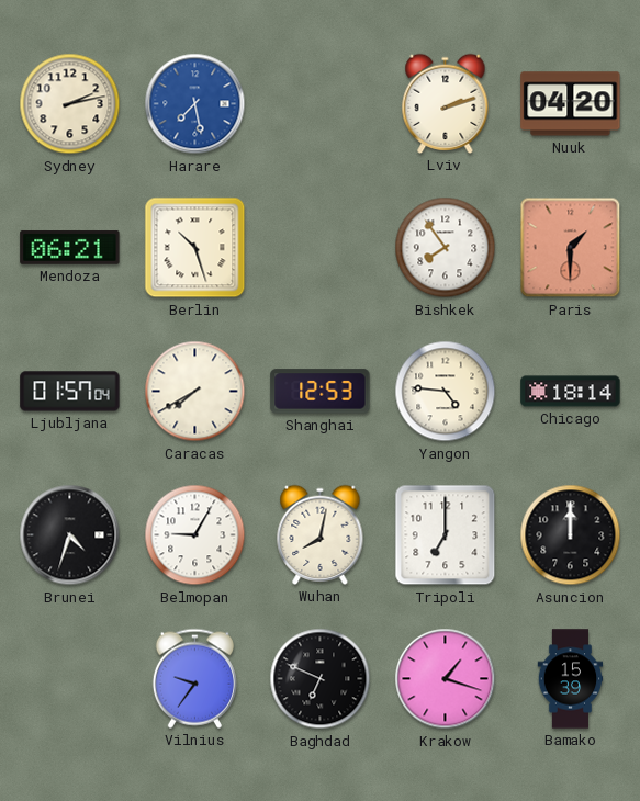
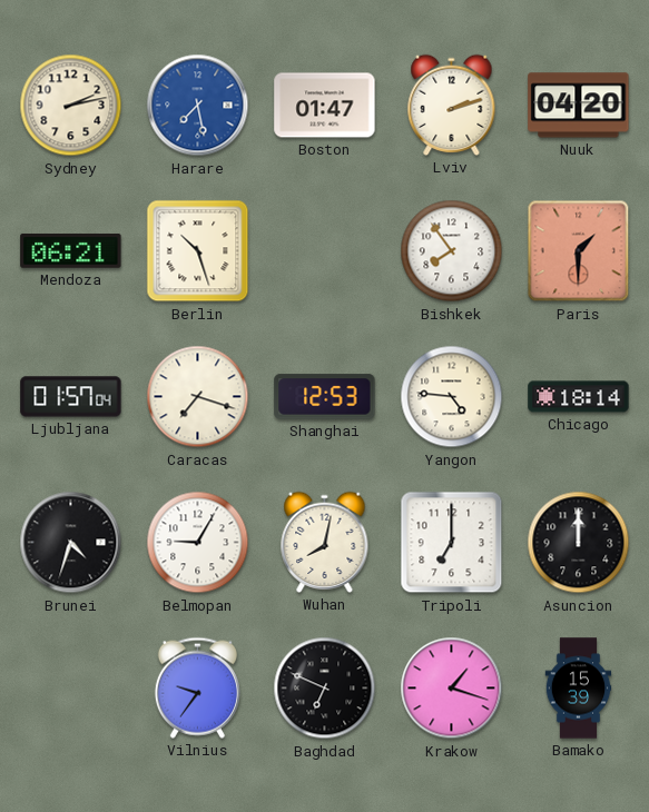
Boston: none -> 01:47
Caracas: 7:40 -> 7:18
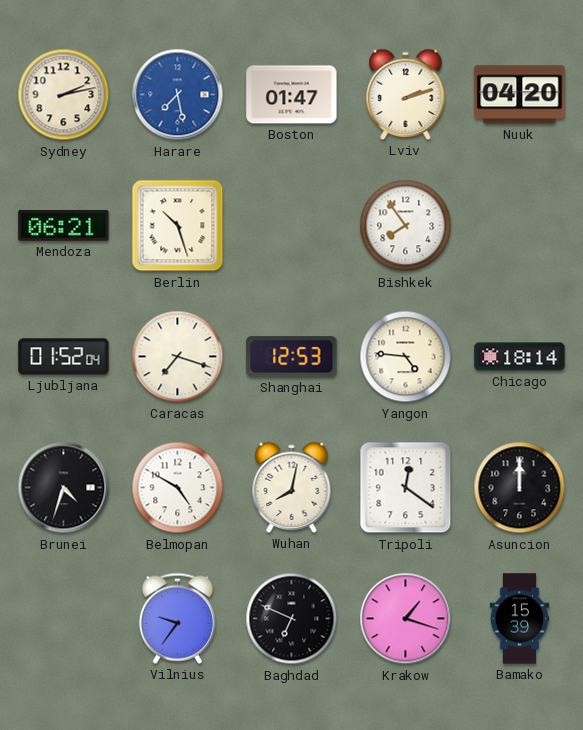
Paris: 1:30 -> none
Ljubljana: 01:57 -> 01:52
Belmopan: 9:05 -> 4:50
Tripoli: 7:00 -> 12:21
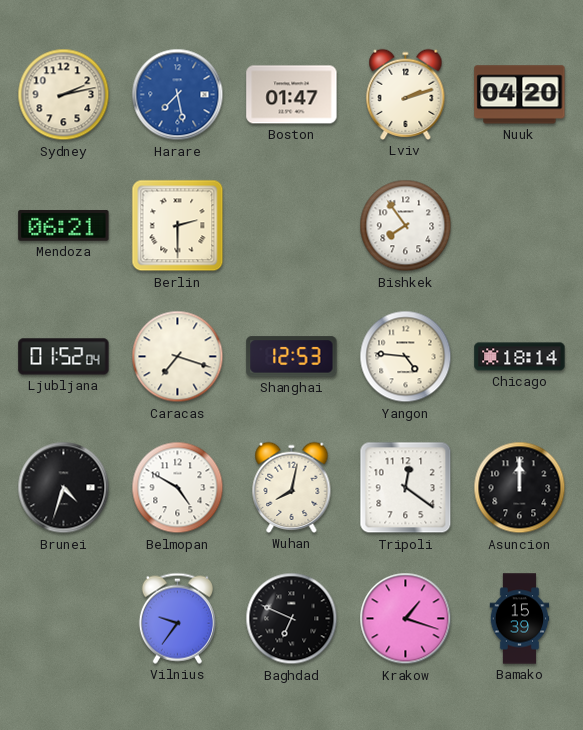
Berlin: 10:27 -> 2:30
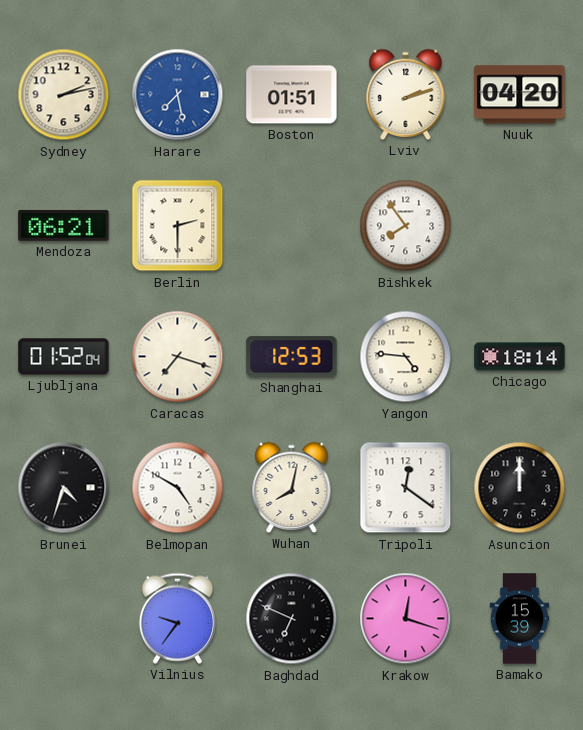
Boston: 01:47 -> 01:51
Krakow: 1:18 -> 12:18
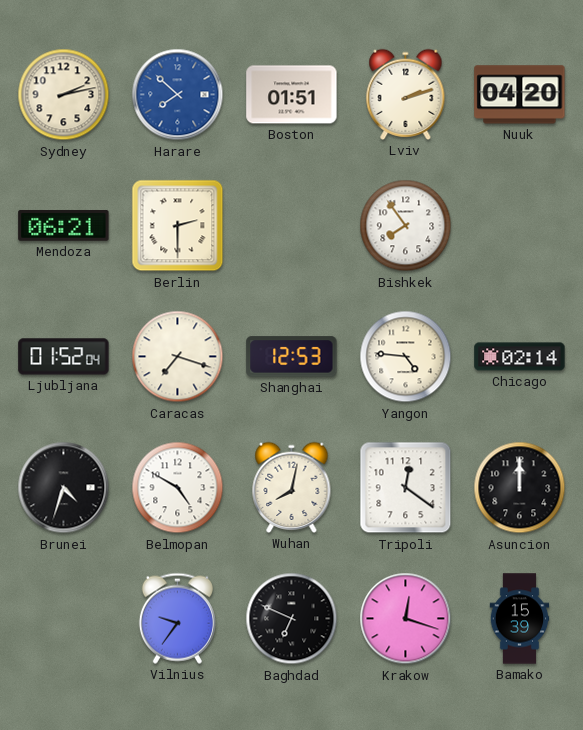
Harare: 7:28 -> 7:52
Chicago: 18:14 -> 02:14
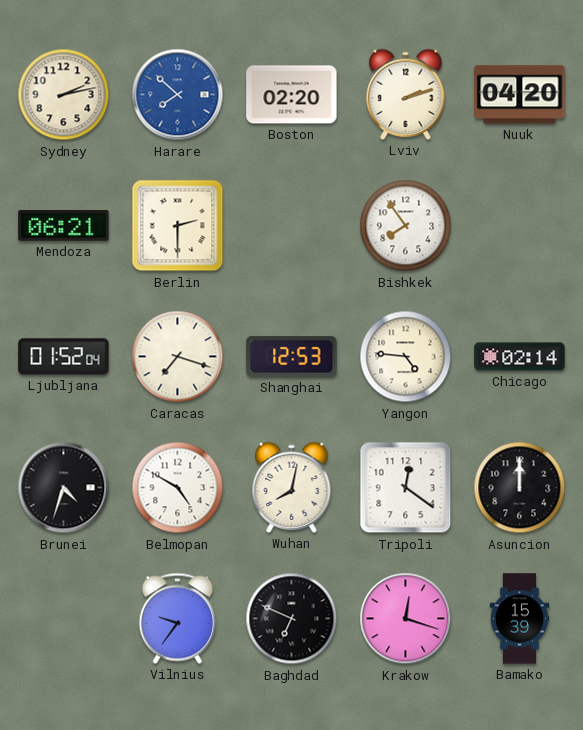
Boston: 01:51 -> 02:20
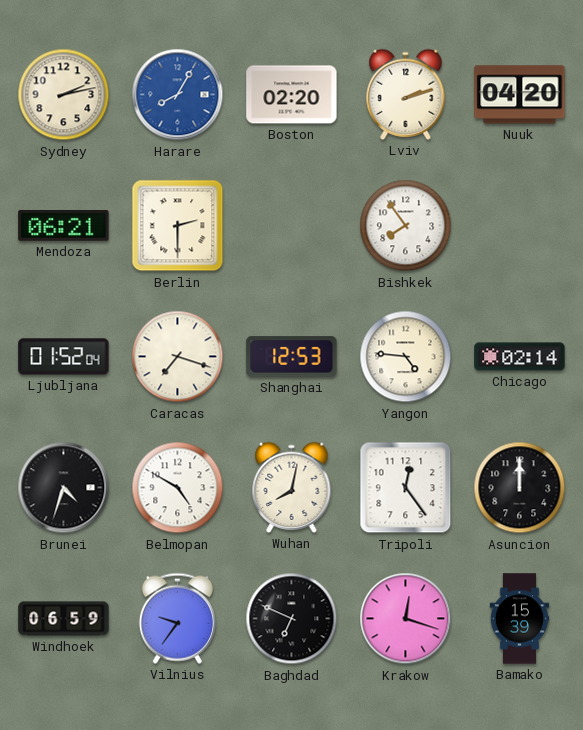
Harare: 7:52 -> 8:05
Tripoli: 12:21 -> 12:24
Windhoek: none -> 06:59
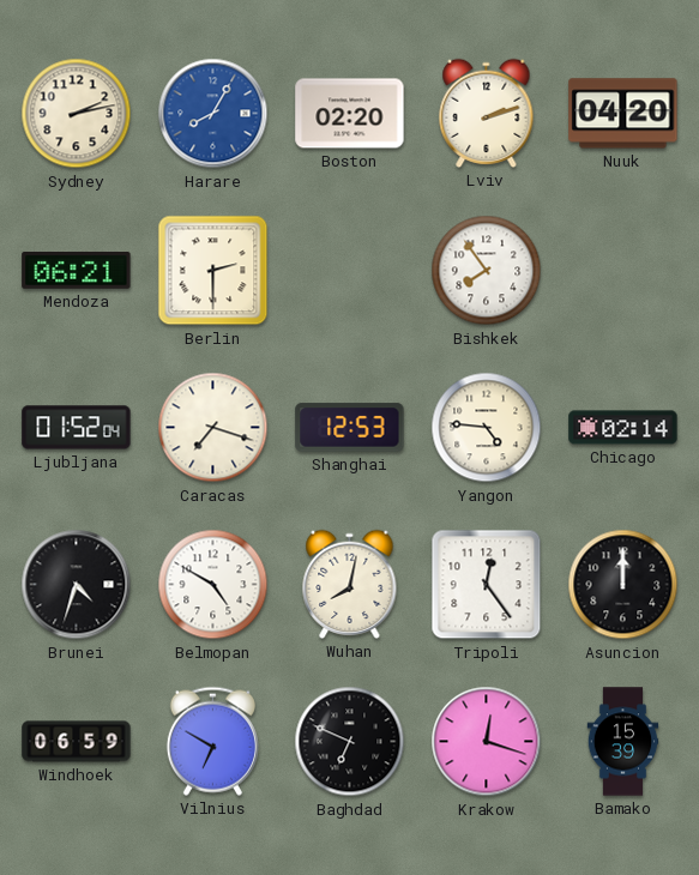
Vilnius: 9:36 -> 6:50
